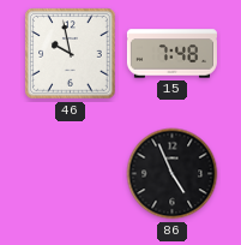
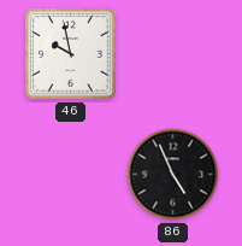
15: 7:48 -> none
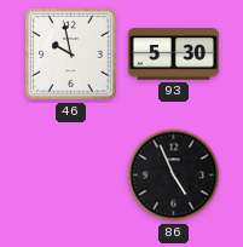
93: none -> 5:30
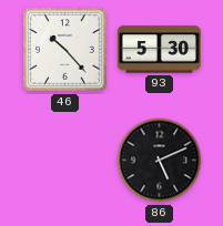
46: 9:58 -> 10:23
86: 4:56 -> 5:11
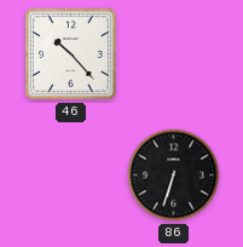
93: 5:30 -> none
86: 5:11 -> 6:33
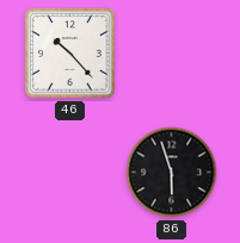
86: 6:33 -> 5:57
